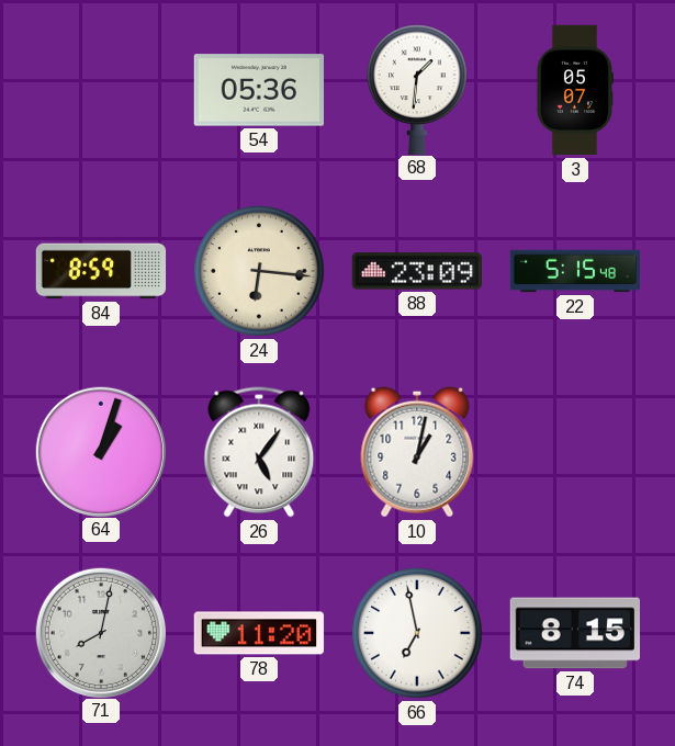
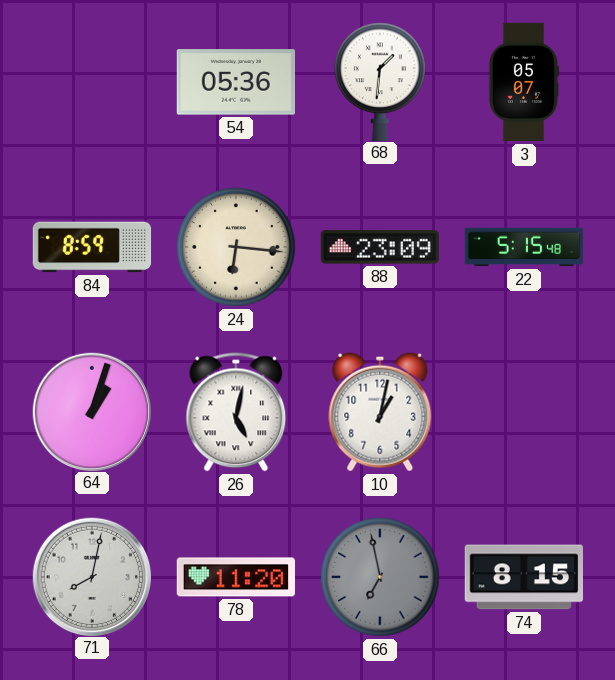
26: 5:06 -> 5:02
66 dial: white -> grey
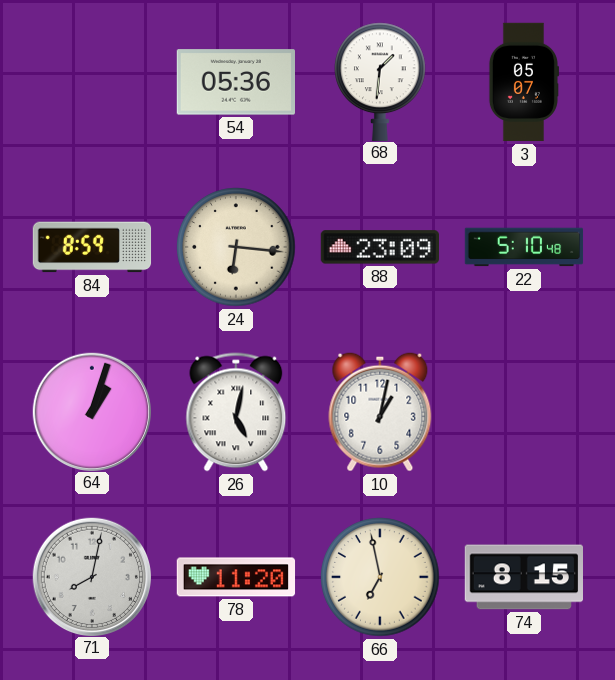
22: 5:15 -> 5:10
66 dial: grey -> cream
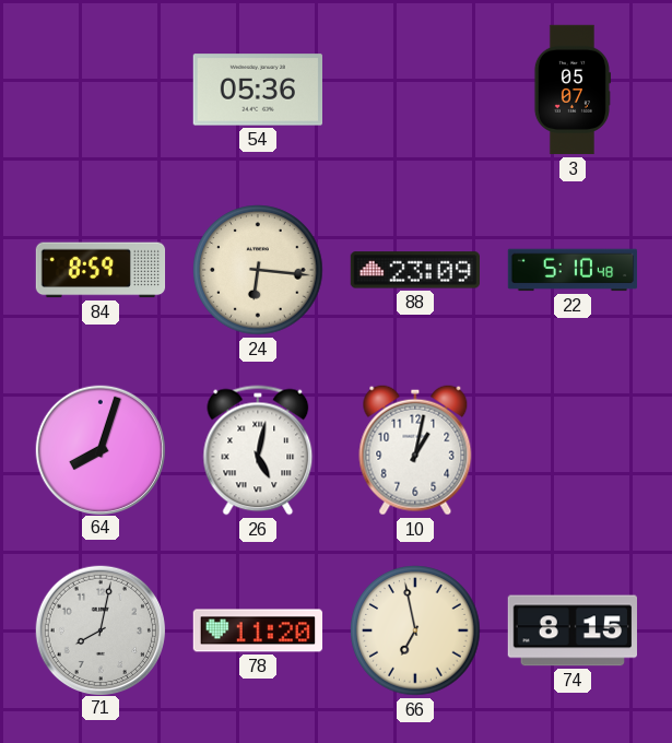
68: 1:31 -> none
64: 1:03 -> 8:03
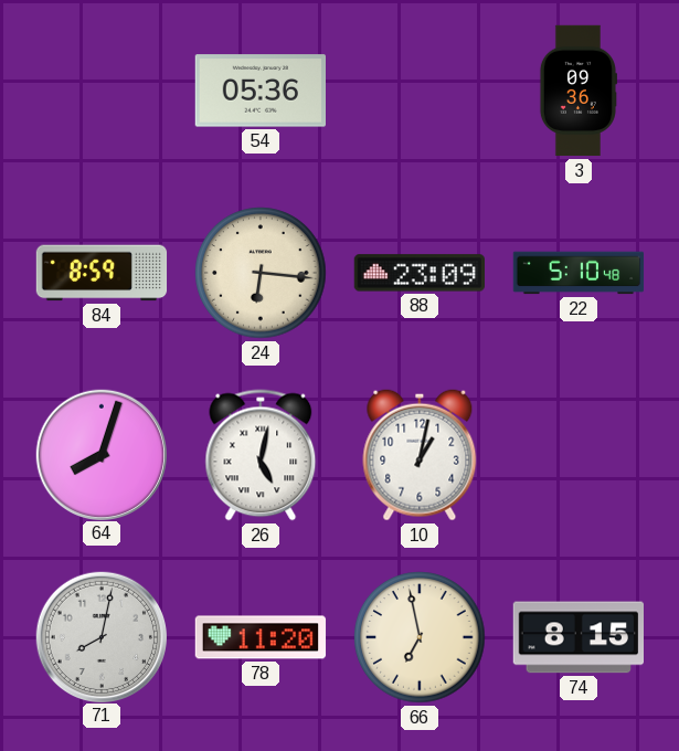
3: 05:07 -> 09:36
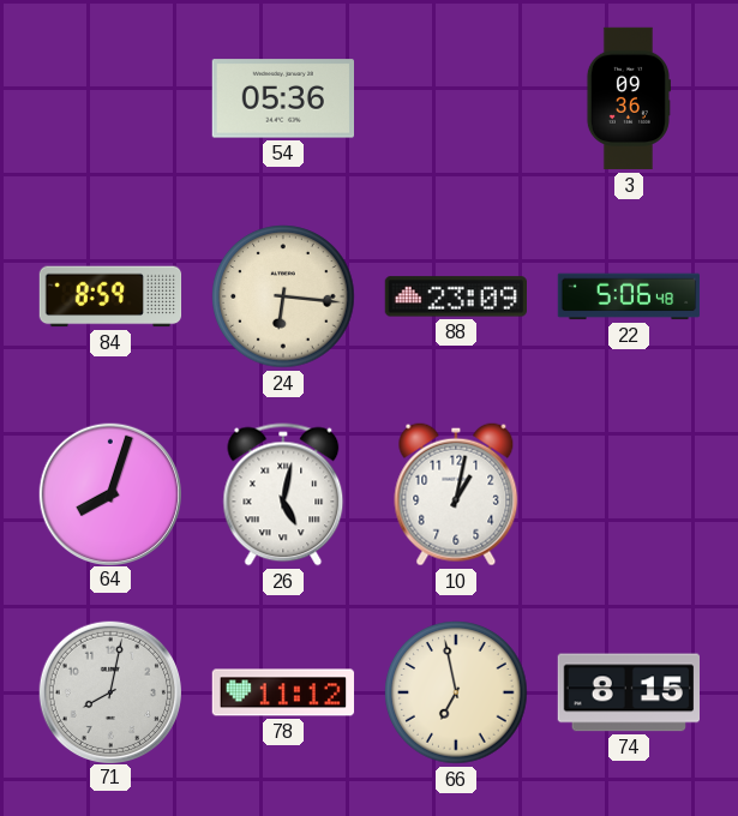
22: 5:10 -> 5:06
78: 11:20 -> 11:12
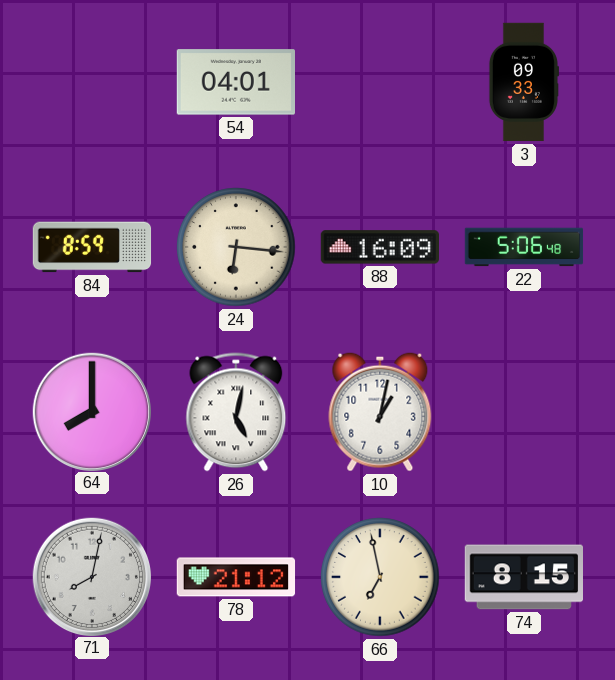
54: 05:36 -> 04:01
3: 09:36 -> 09:33
88: 23:09 -> 16:09
64: 8:03 -> 8:00
78: 11:12 -> 21:12
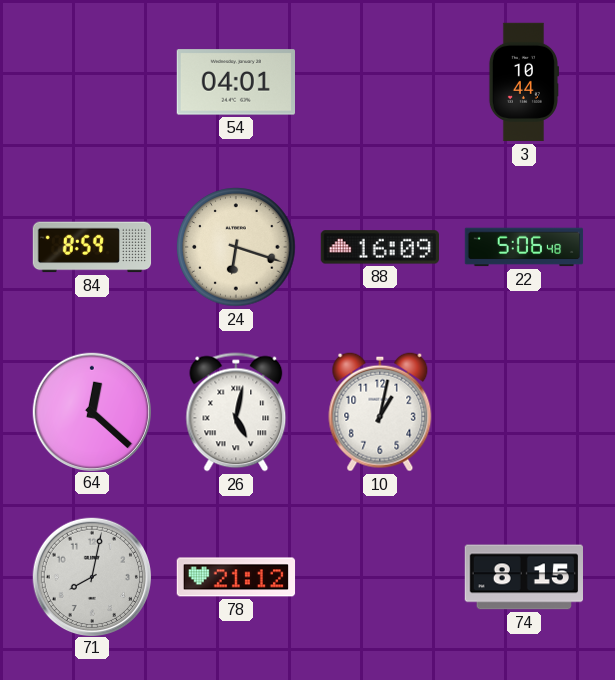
3: 09:33 -> 10:44
24: 6:16 -> 6:18
64: 8:00 -> 12:22
66: 6:58 -> none
